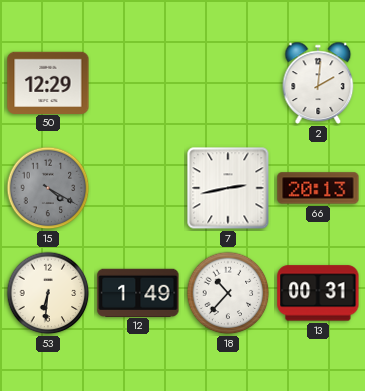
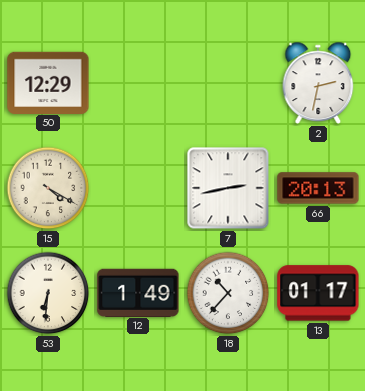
2: 2:01 -> 2:32
15 dial: grey -> cream
13: 00:31 -> 01:17
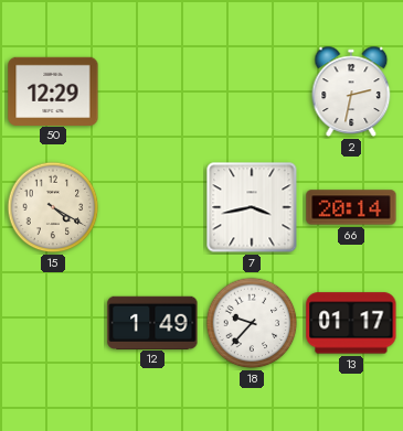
7: 2:43 -> 3:43
66: 20:13 -> 20:14
53: 6:31 -> none
18: 10:37 -> 9:37
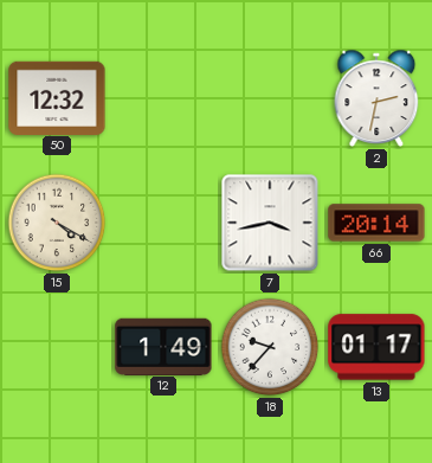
50: 12:29 -> 12:32
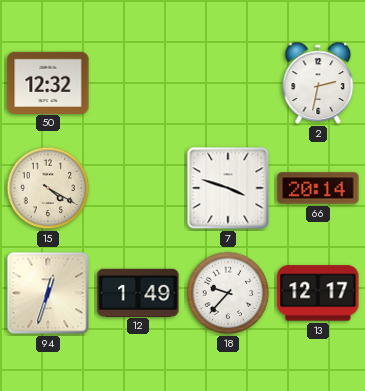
7: 3:43 -> 3:48
94: none -> 12:33
13: 01:17 -> 12:17
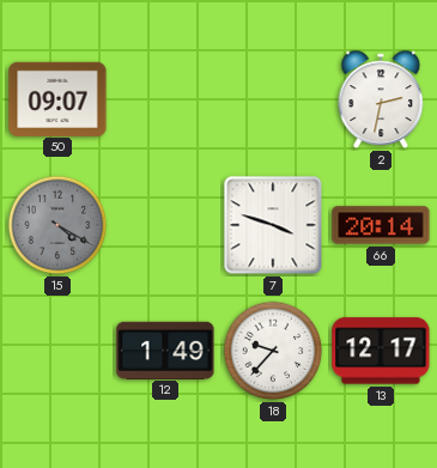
50: 12:32 -> 09:07
15 dial: cream -> grey
94: 12:33 -> none
